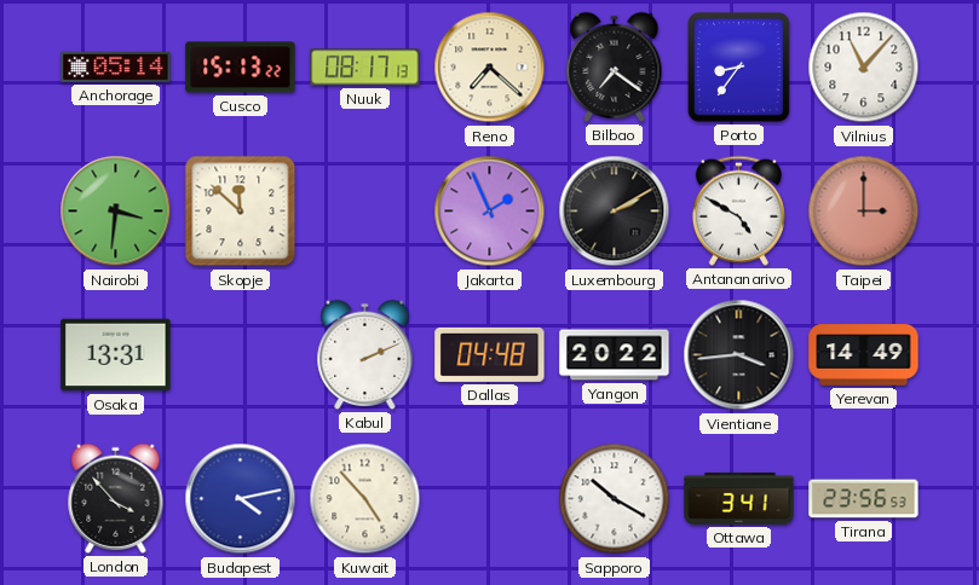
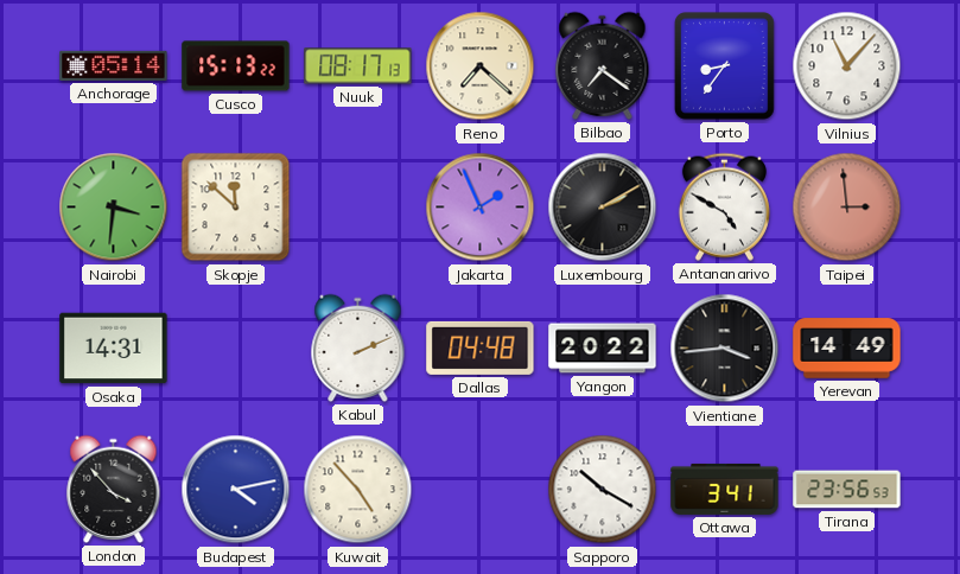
Taipei: 3:00 -> 2:59
Osaka: 13:31 -> 14:31
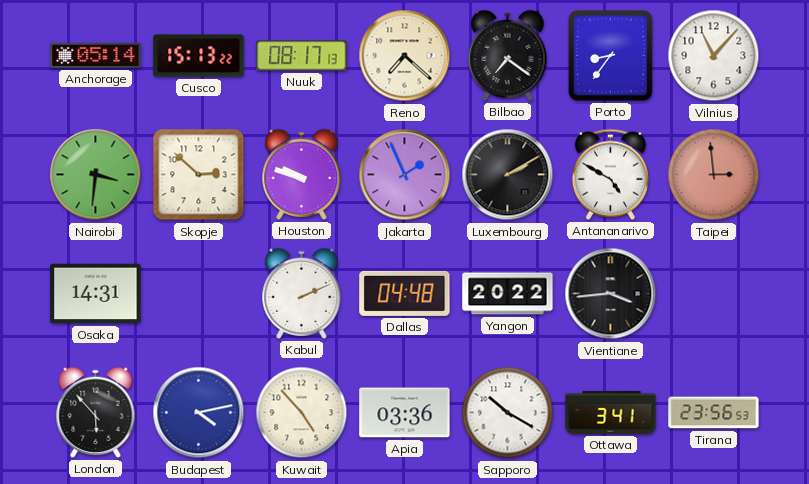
Skopje: 11:52 -> 2:52
Houston: none -> 9:48
Yerevan: 14:49 -> none
London: 3:53 -> 5:53
Apia: none -> 03:36
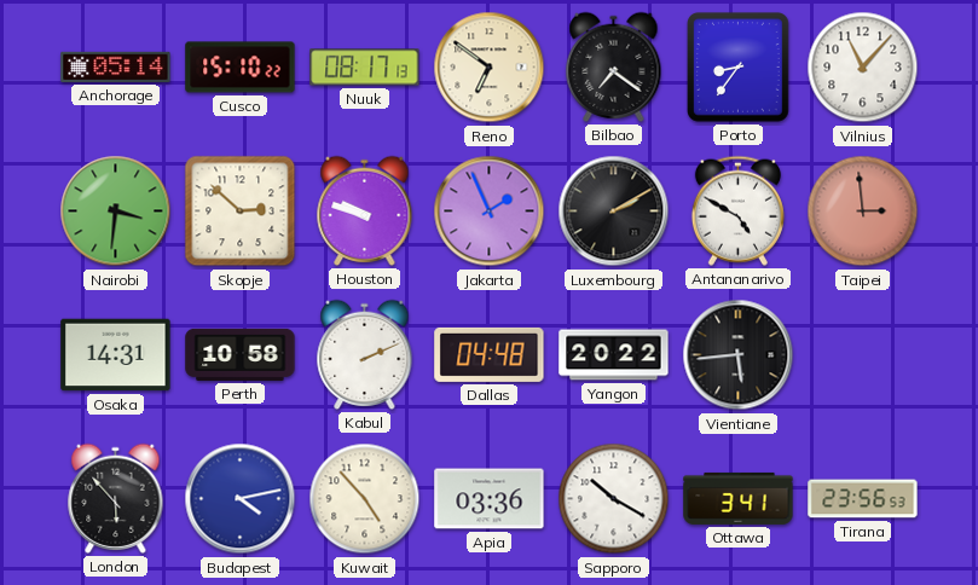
Cusco: 15:13 -> 15:10
Reno: 7:22 -> 6:51
Perth: none -> 10:58
Vientiane: 3:44 -> 5:44
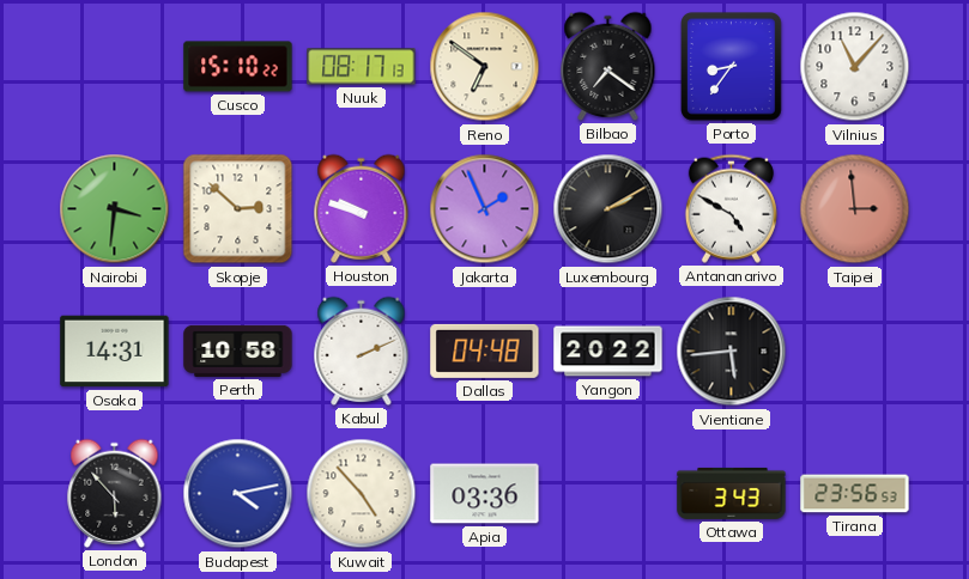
Anchorage: 05:14 -> none
Sapporo: 10:20 -> none
Ottawa: 3:41 -> 3:43
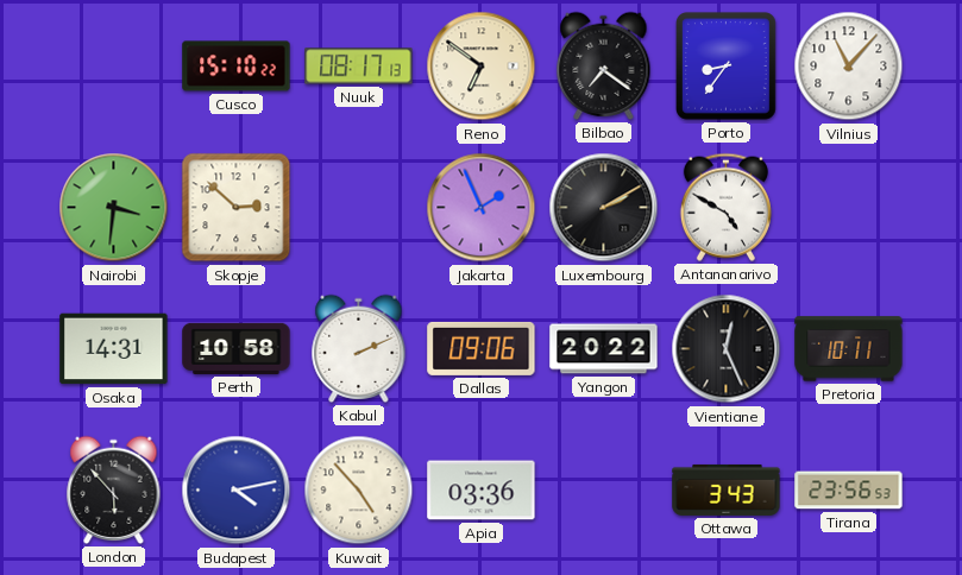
Houston: 9:48 -> none
Taipei: 2:59 -> none
Dallas: 04:48 -> 09:06
Vientiane: 5:44 -> 12:26
Pretoria: none -> 10:11
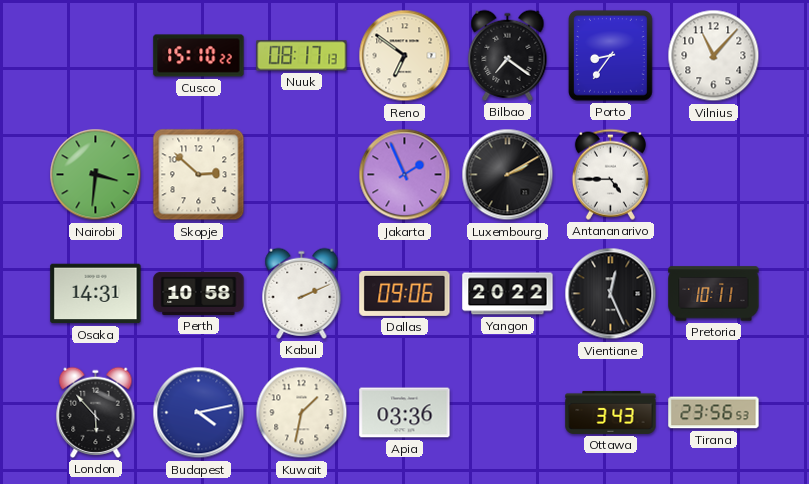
Antananarivo: 4:50 -> 4:45
Kuwait: 4:53 -> 1:32
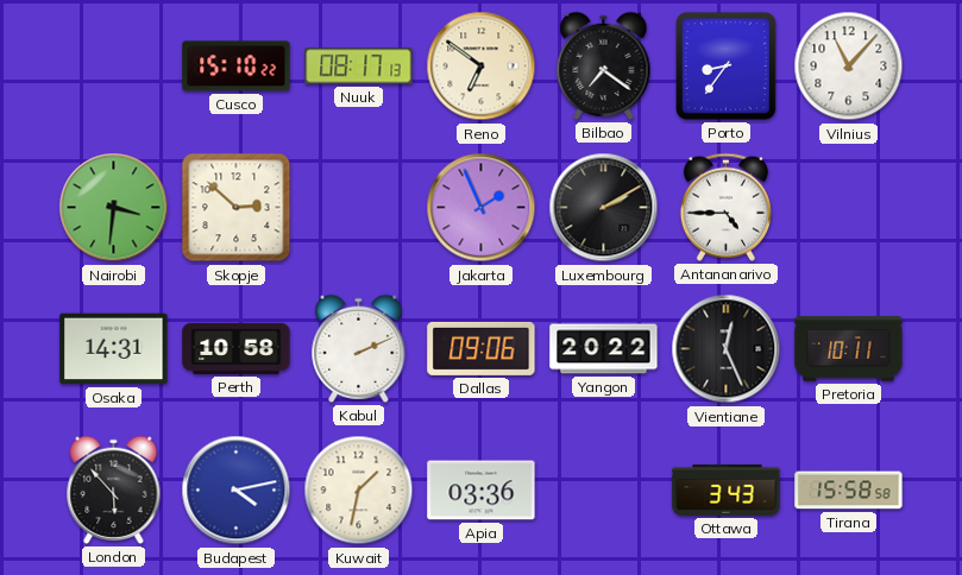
Tirana: 23:56 -> 15:58
